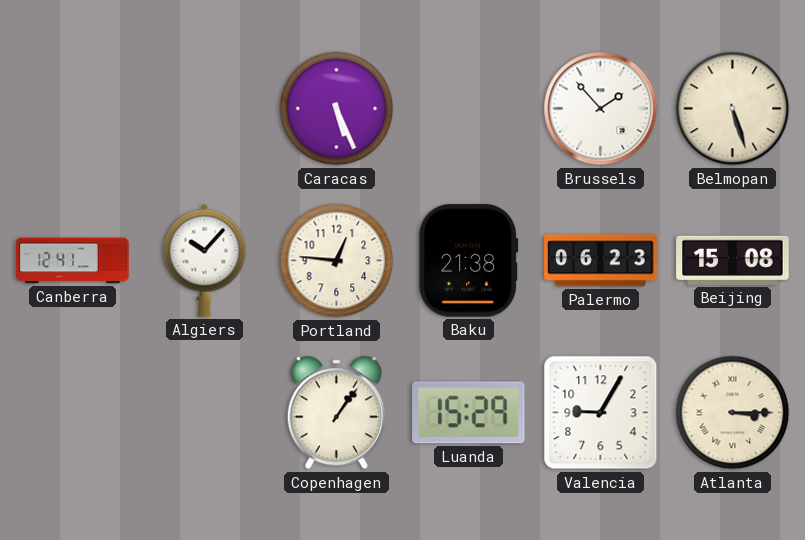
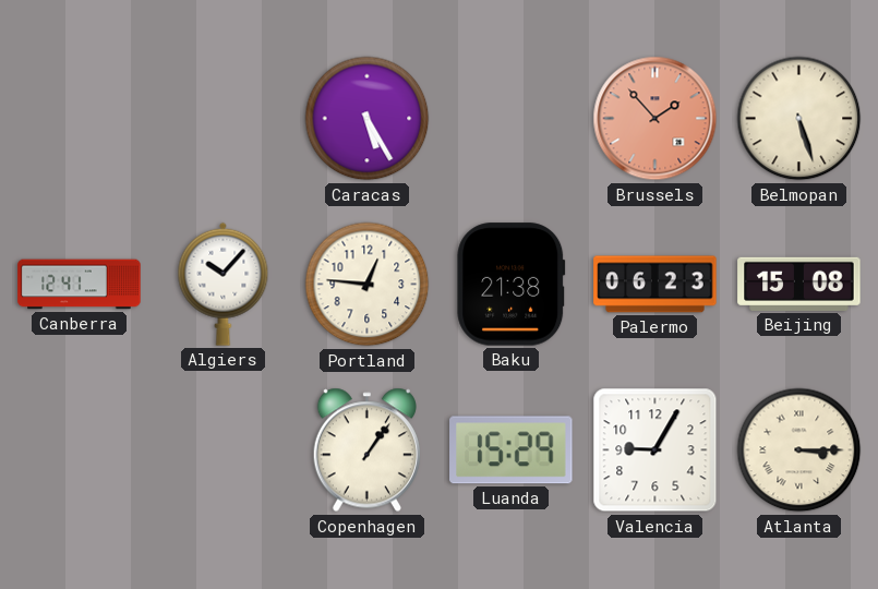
Caracas: 5:26 -> 5:25
Brussels dial: white -> salmon
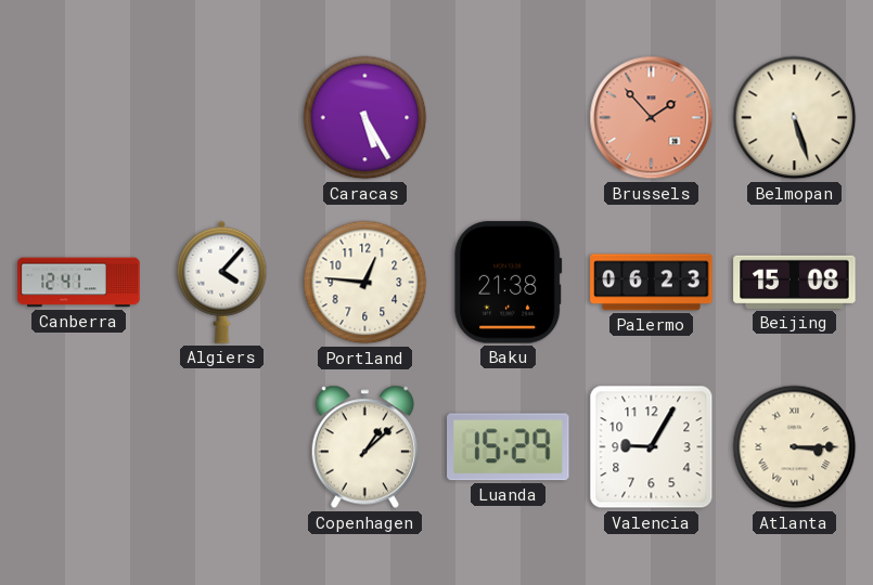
Algiers: 10:07 -> 4:07
Copenhagen: 1:06 -> 1:08
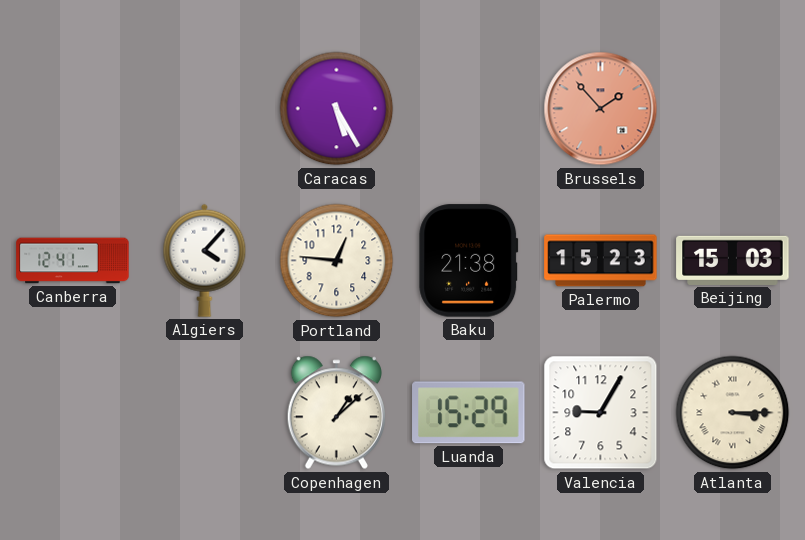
Belmopan: 5:27 -> none
Palermo: 06:23 -> 15:23
Beijing: 15:08 -> 15:03
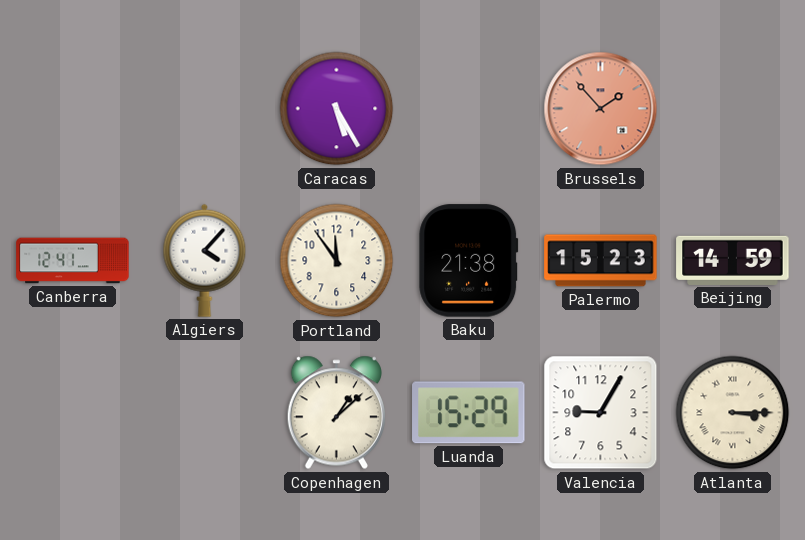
Portland: 12:46 -> 11:54
Beijing: 15:03 -> 14:59
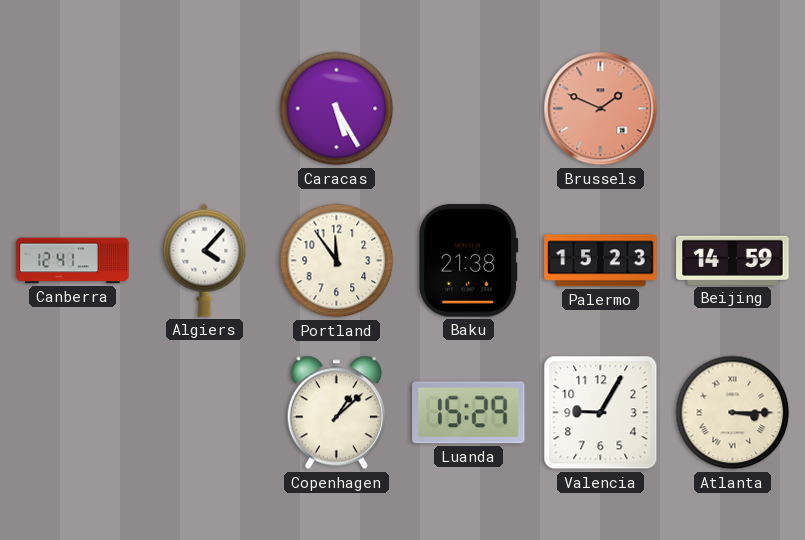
Brussels: 1:53 -> 1:49
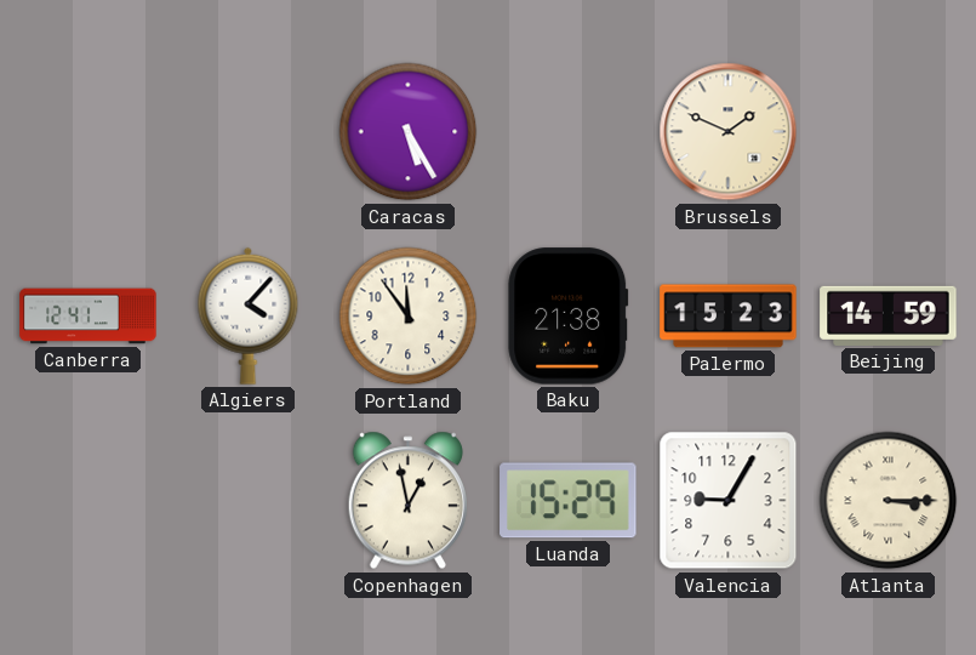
Brussels dial: salmon -> cream
Copenhagen: 1:08 -> 12:58
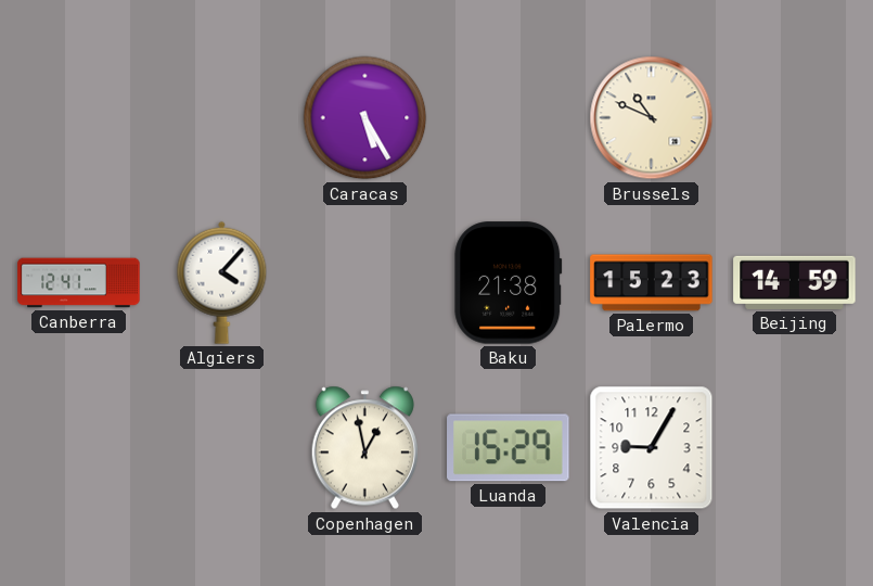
Brussels: 1:49 -> 10:49
Portland: 11:54 -> none
Atlanta: 3:15 -> none
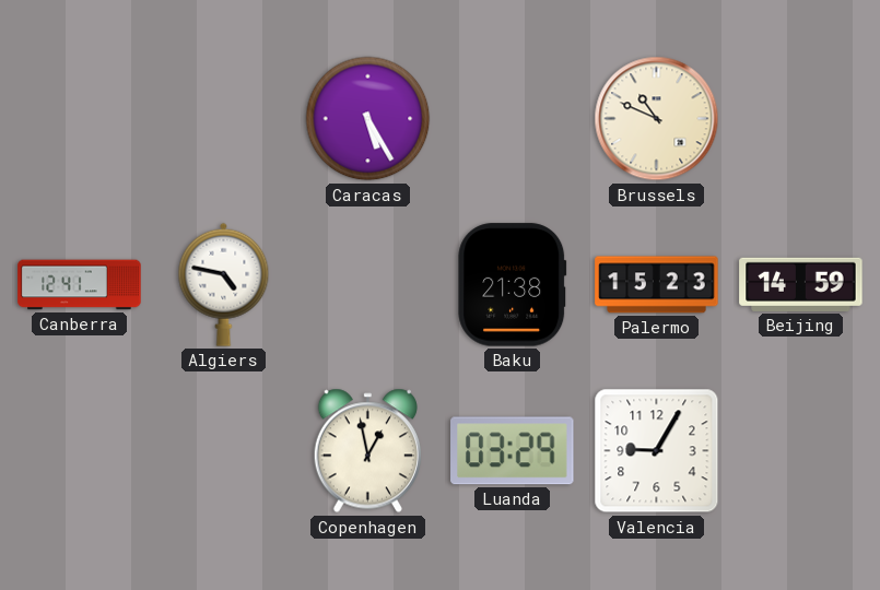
Algiers: 4:07 -> 4:47
Luanda: 15:29 -> 03:29
